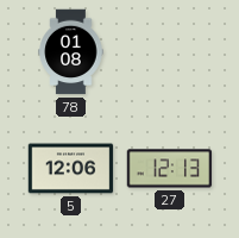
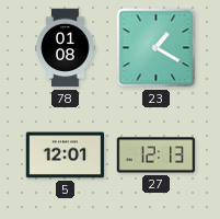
23: none -> 1:20
5: 12:06 -> 12:01
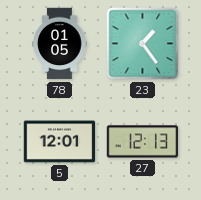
78: 01:08 -> 01:05
23: 1:20 -> 1:24
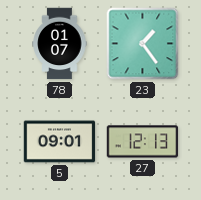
78: 01:05 -> 01:07
5: 12:01 -> 09:01
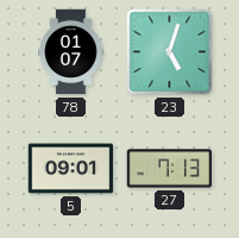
23: 1:24 -> 5:03
27: 12:13 -> 7:13
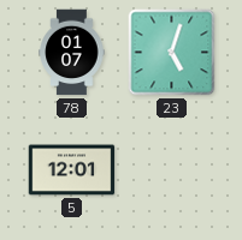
5: 09:01 -> 12:01
27: 7:13 -> none
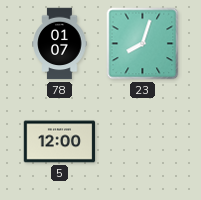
23: 5:03 -> 8:03
5: 12:01 -> 12:00
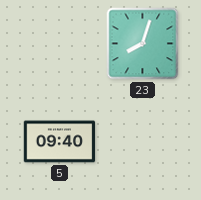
78: 01:07 -> none
5: 12:00 -> 09:40
